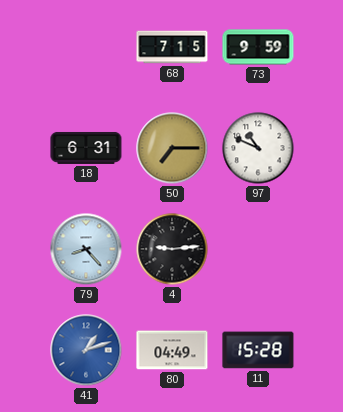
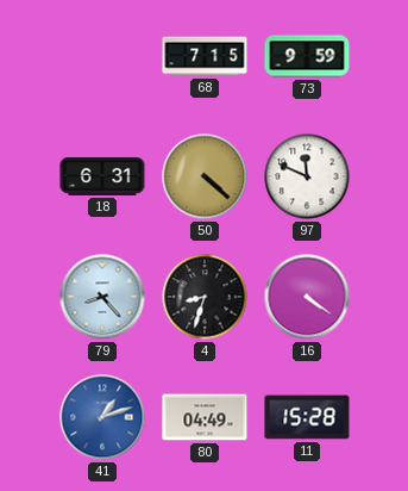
50: 7:15 -> 4:22
97: 10:49 -> 11:49
4: 9:14 -> 8:33
16: none -> 4:21
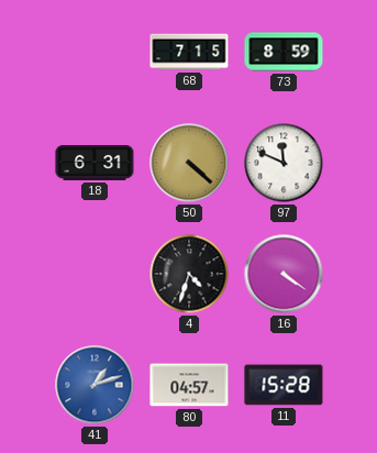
73: 9:59 -> 8:59
79: 8:23 -> none
4: 8:33 -> 4:33
80: 04:49 -> 04:57
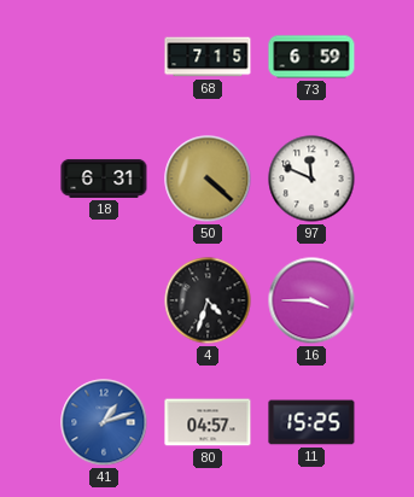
73: 8:59 -> 6:59
16: 4:21 -> 3:45
11: 15:28 -> 15:25
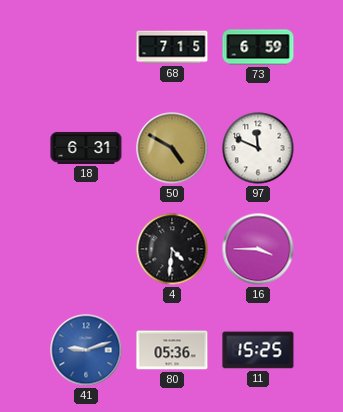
50: 4:22 -> 4:50
4: 4:33 -> 4:31
41: 1:12 -> 9:12
80: 04:57 -> 05:36
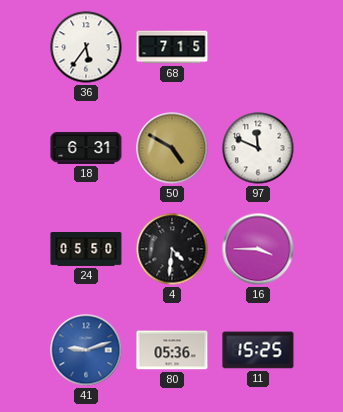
36: none -> 5:36
73: 6:59 -> none
24: none -> 05:50
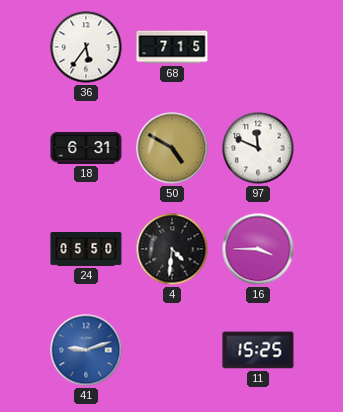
80: 05:36 -> none
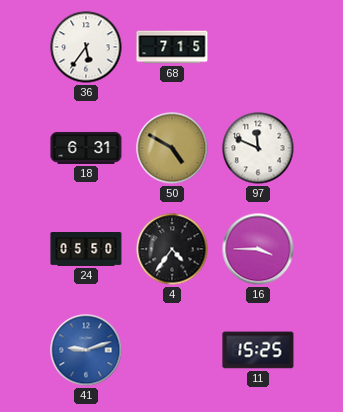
4: 4:31 -> 4:36
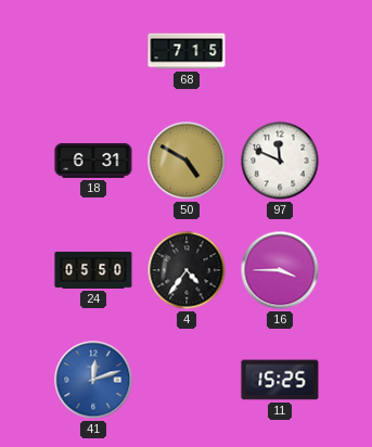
36: 5:36 -> none
41: 9:12 -> 12:12
